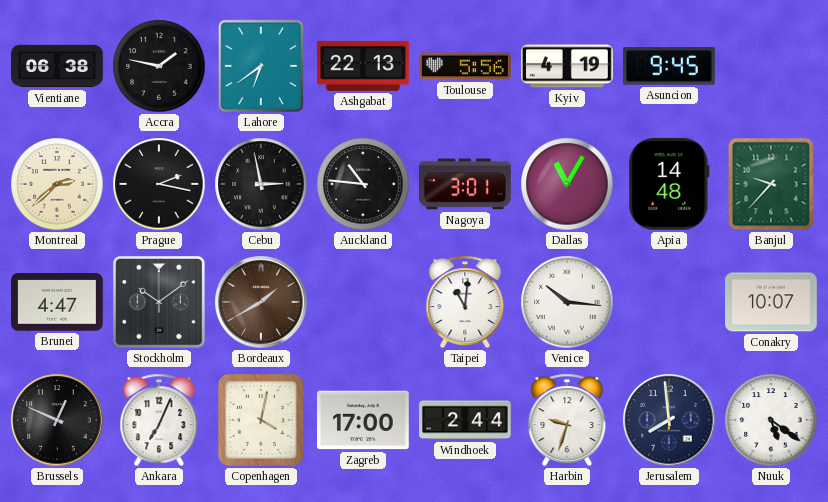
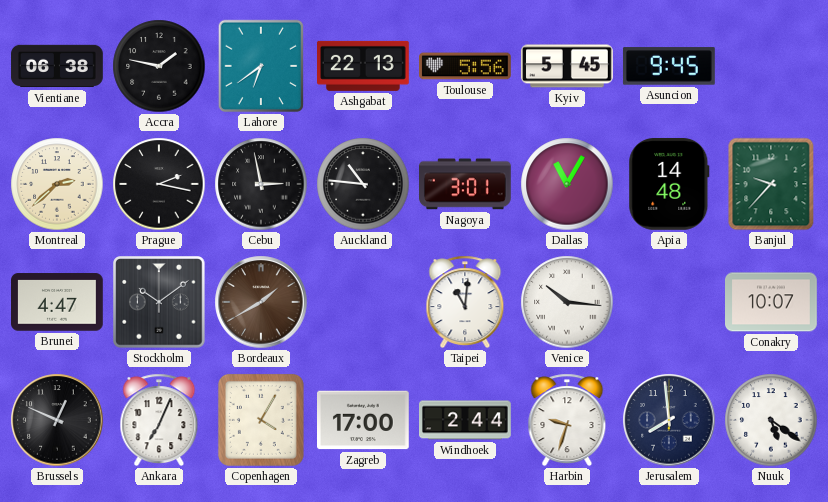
Kyiv: 4:19 -> 5:45
Copenhagen: 4:02 -> 4:05
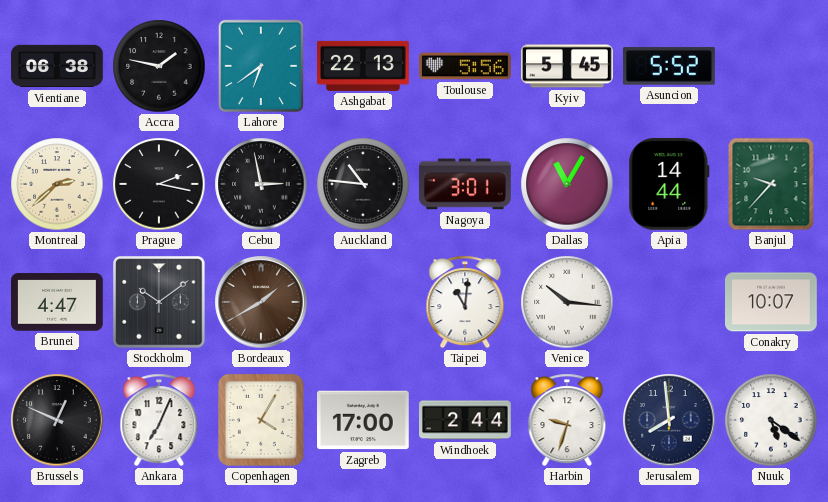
Asuncion: 9:45 -> 5:52
Apia: 14:48 -> 14:44
